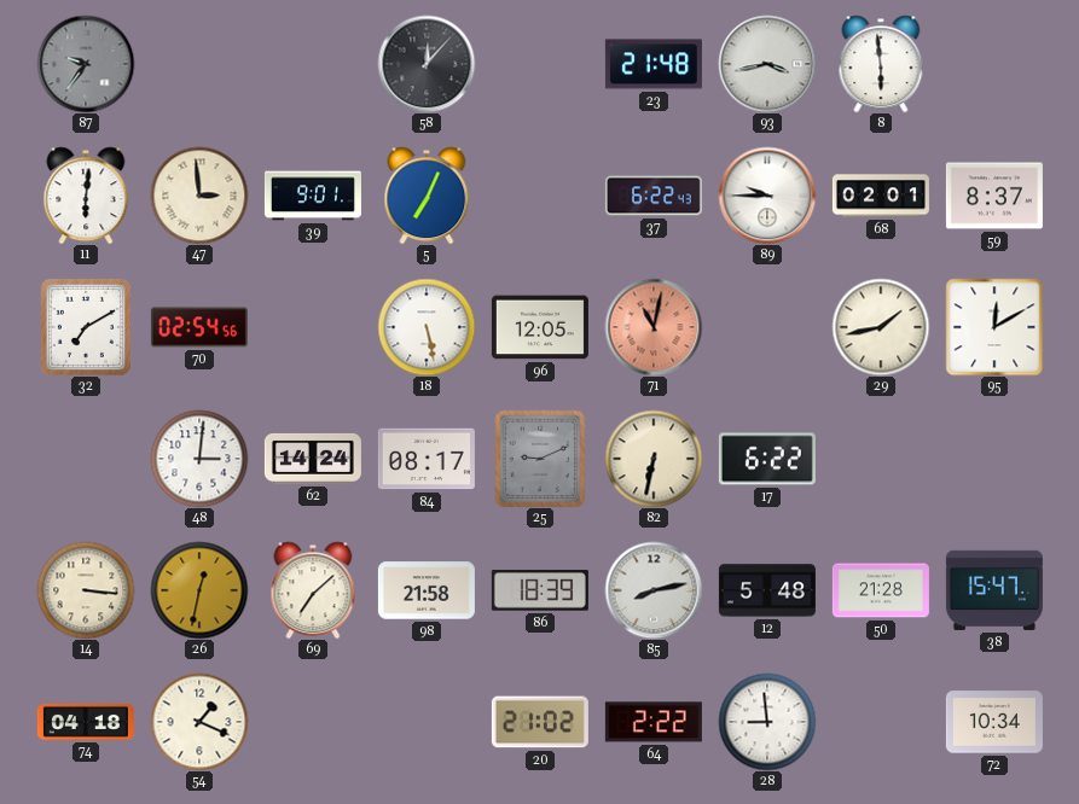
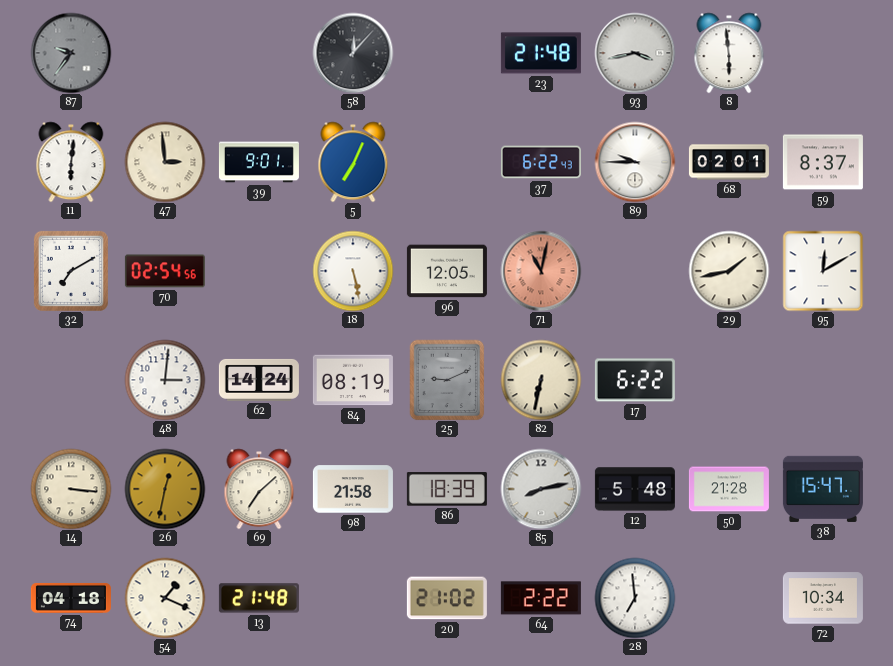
84: 08:17 -> 08:19
13: none -> 21:48
28: 8:59 -> 6:59
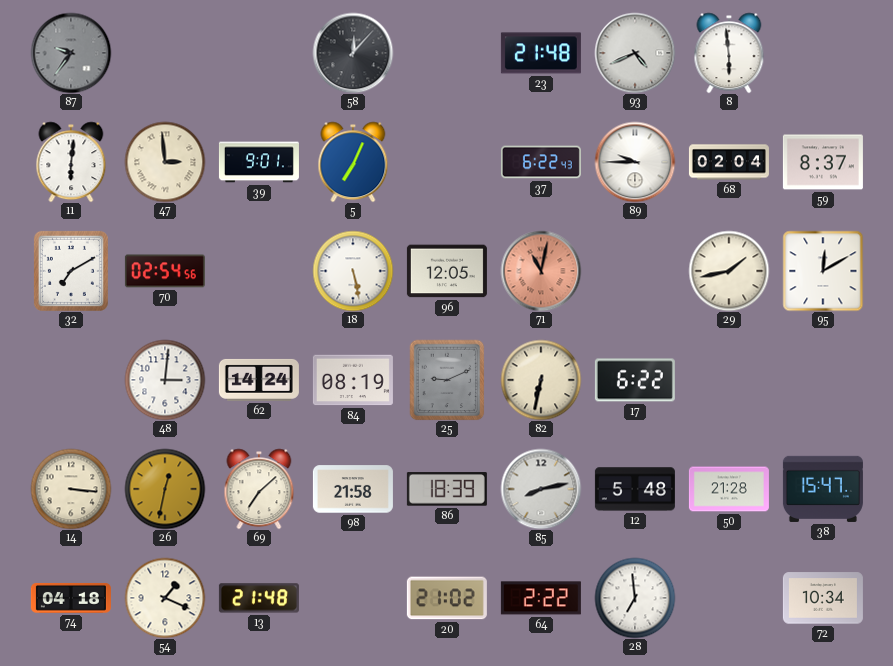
93: 3:43 -> 4:41
68: 02:01 -> 02:04
